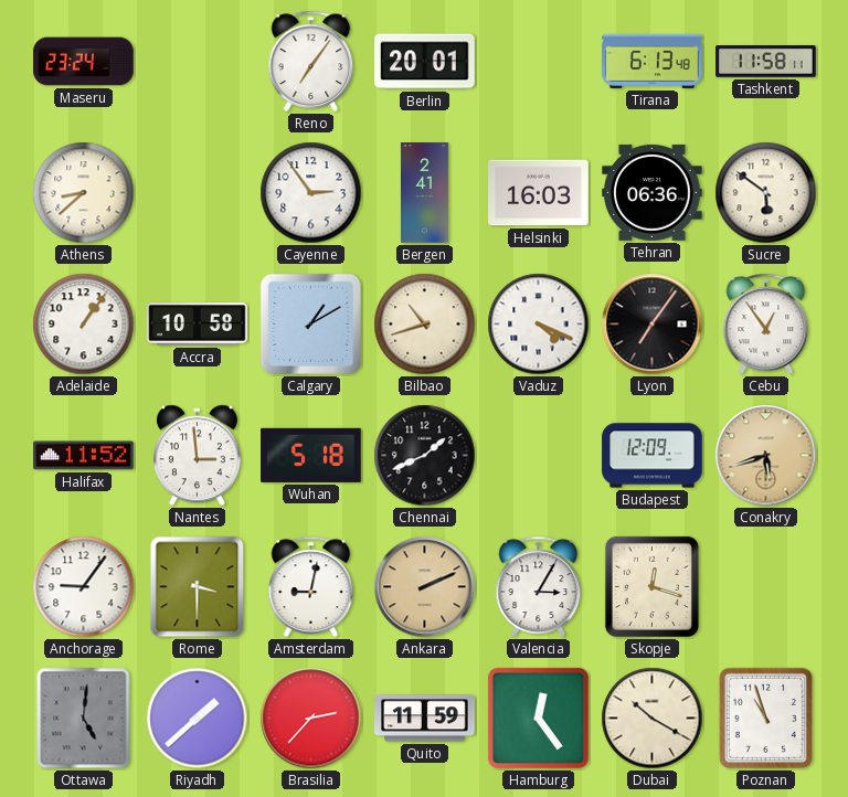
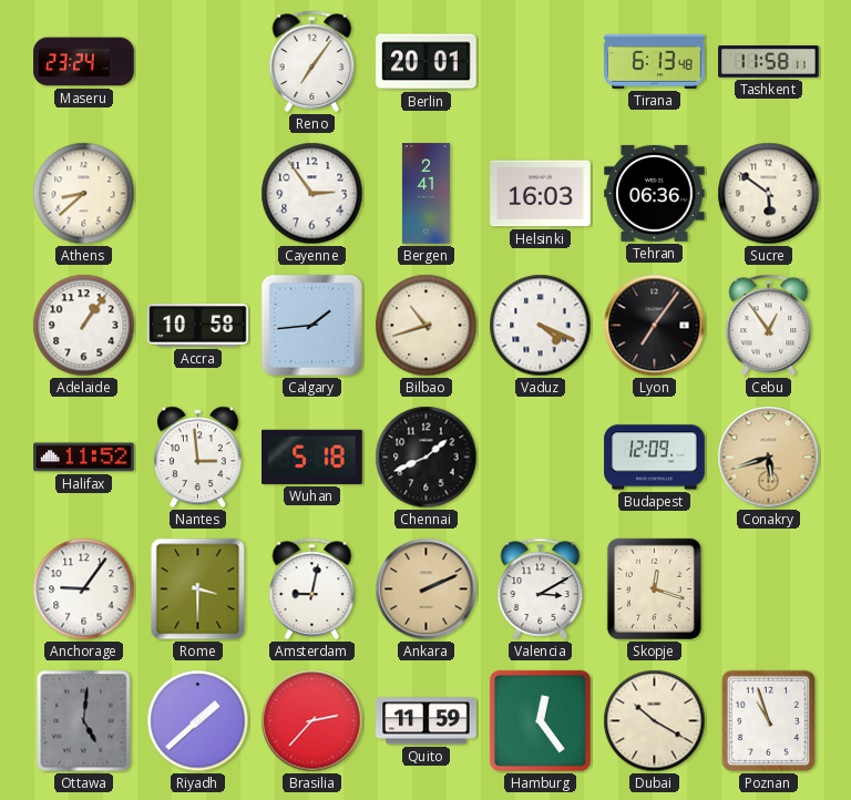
Calgary: 1:10 -> 1:44
Valencia: 3:05 -> 3:10
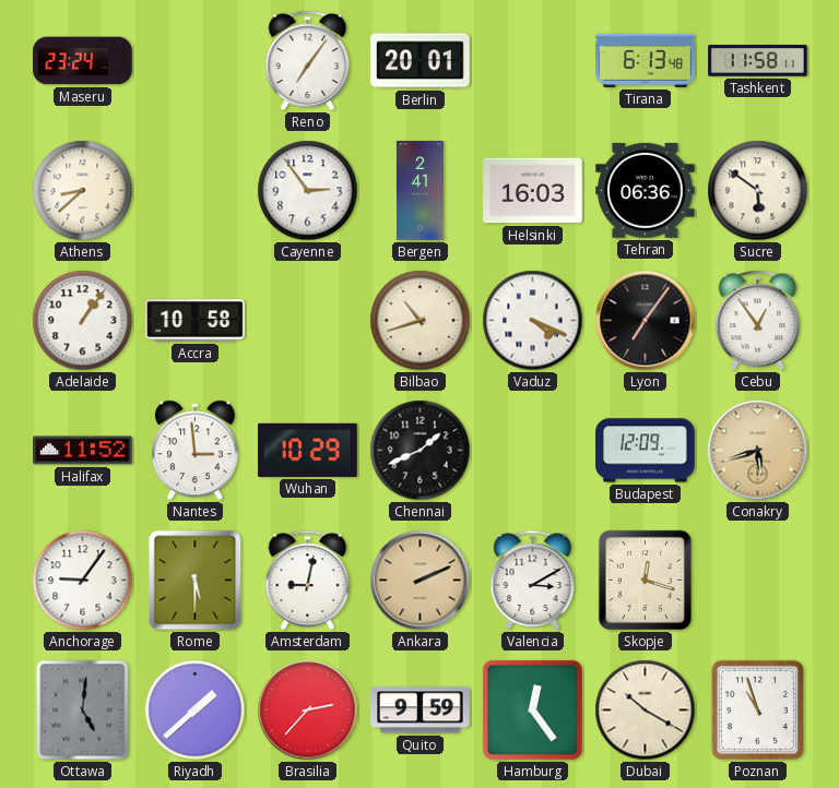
Calgary: 1:44 -> none
Wuhan: 5:18 -> 10:29
Rome: 3:30 -> 5:30
Quito: 11:59 -> 9:59
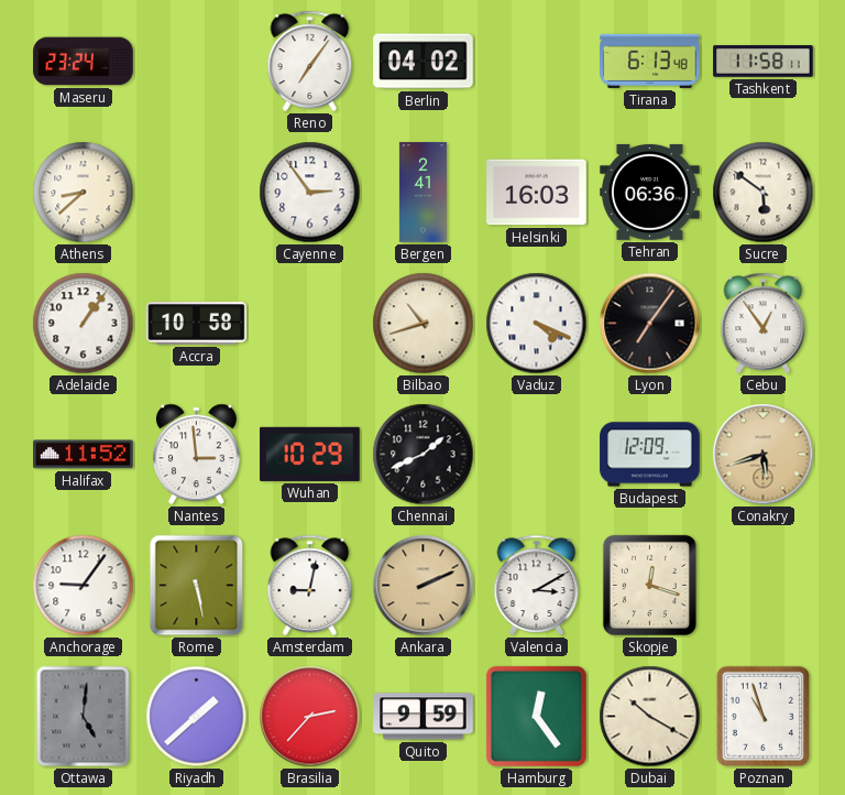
Berlin: 20:01 -> 04:02
Rome: 5:30 -> 5:28
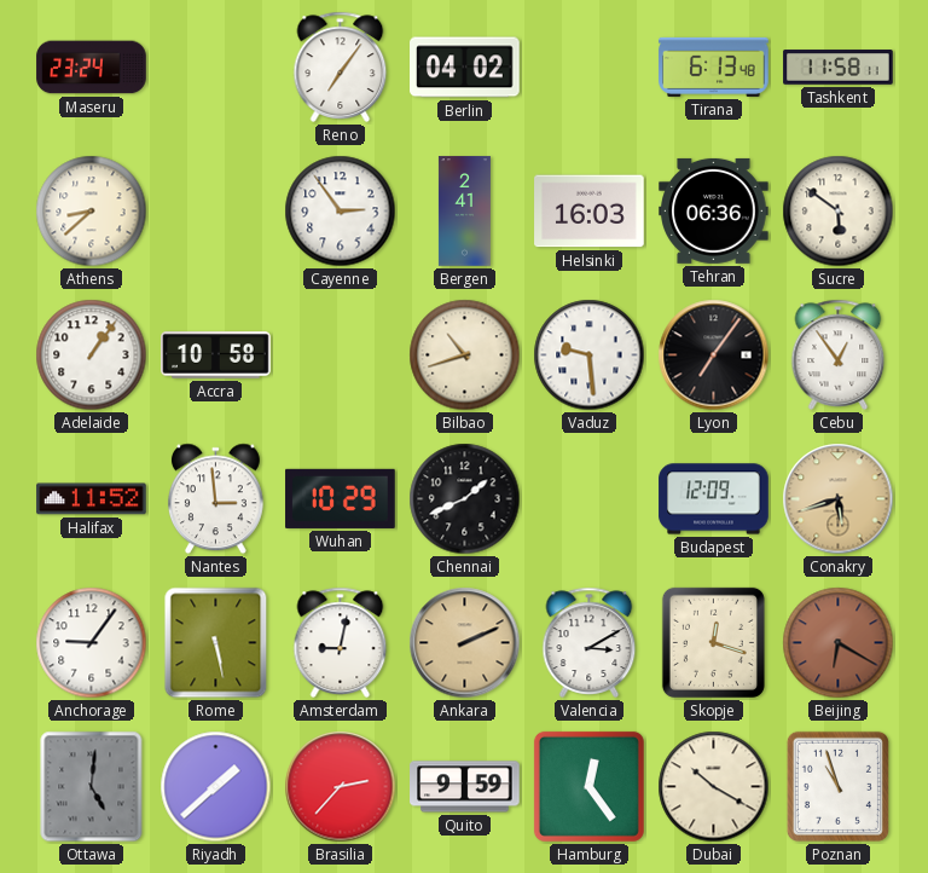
Vaduz: 4:19 -> 9:29
Beijing: none -> 6:20
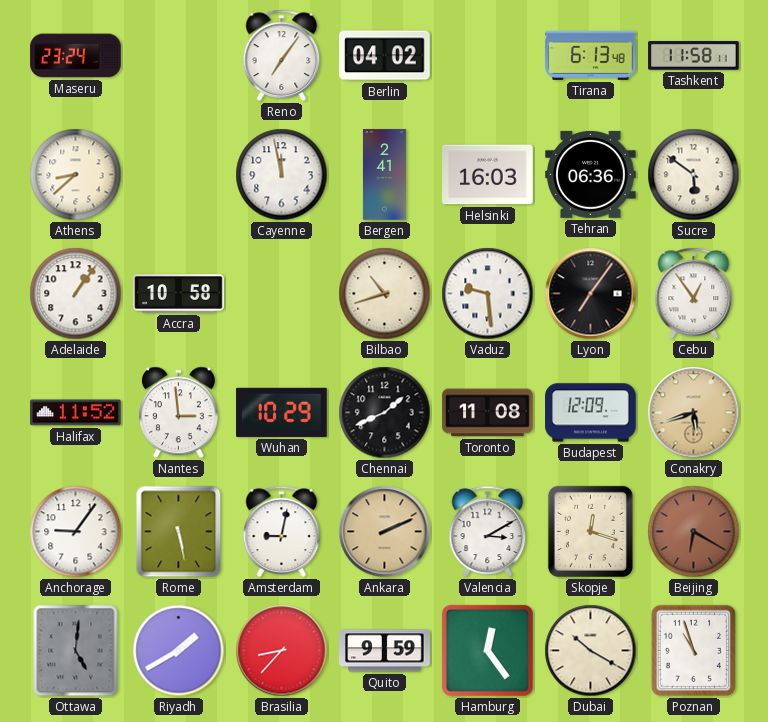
Cayenne: 2:54 -> 11:58
Toronto: none -> 11:08
Riyadh: 1:38 -> 1:40
Brasilia: 2:37 -> 8:37
